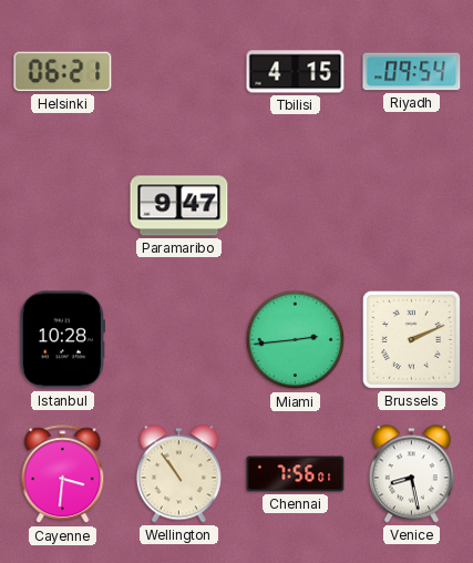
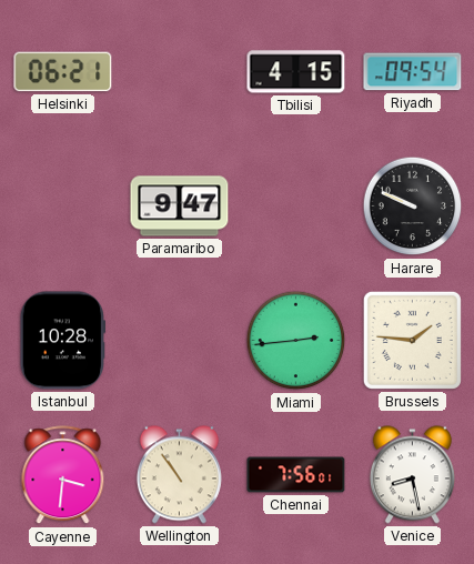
Harare: none -> 9:49
Brussels: 2:11 -> 1:46
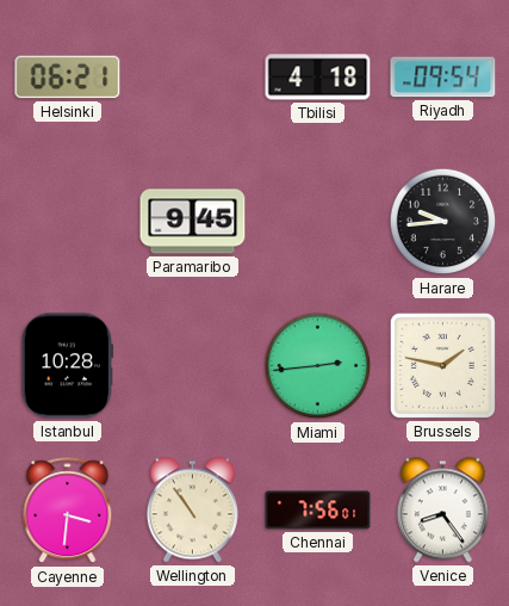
Tbilisi: 4:15 -> 4:18
Paramaribo: 9:47 -> 9:45
Harare: 9:49 -> 9:44
Brussels: 1:46 -> 1:47
Venice: 8:28 -> 8:24
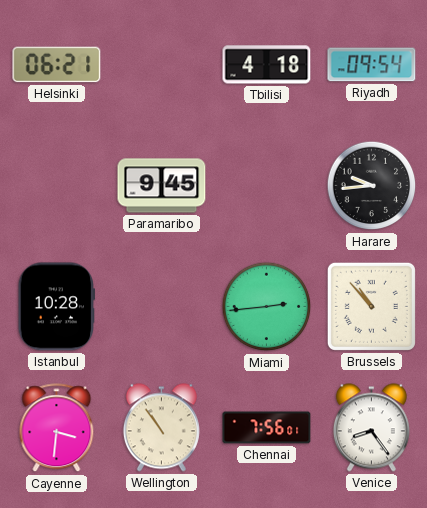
Brussels: 1:47 -> 10:53
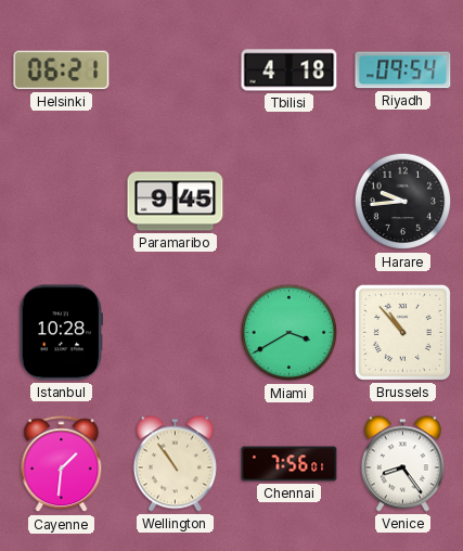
Miami: 2:44 -> 3:40
Cayenne: 3:31 -> 1:31
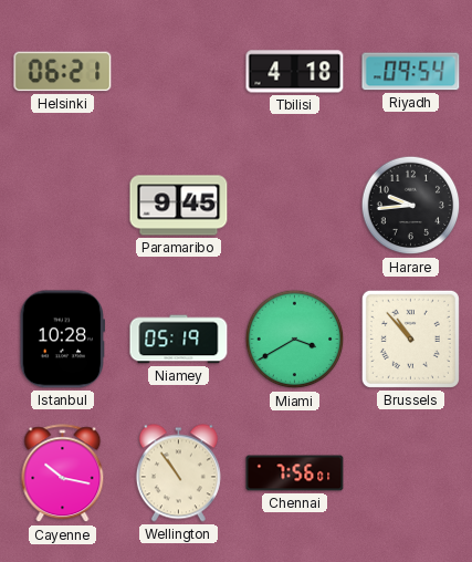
Niamey: none -> 05:19
Cayenne: 1:31 -> 10:17
Venice: 8:24 -> none
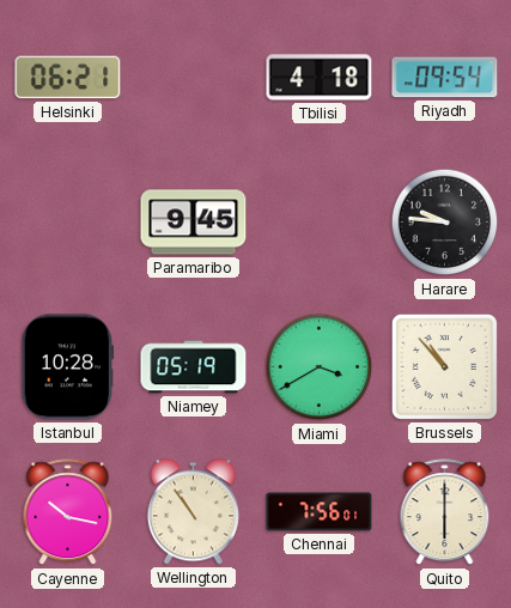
Harare: 9:44 -> 9:46
Quito: none -> 6:00
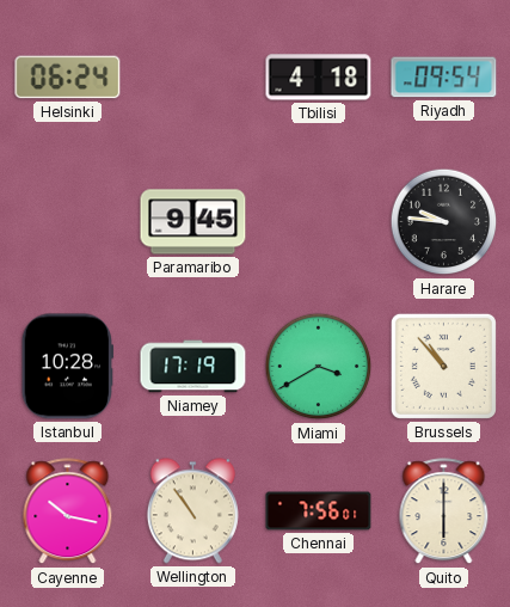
Helsinki: 06:21 -> 06:24
Niamey: 05:19 -> 17:19
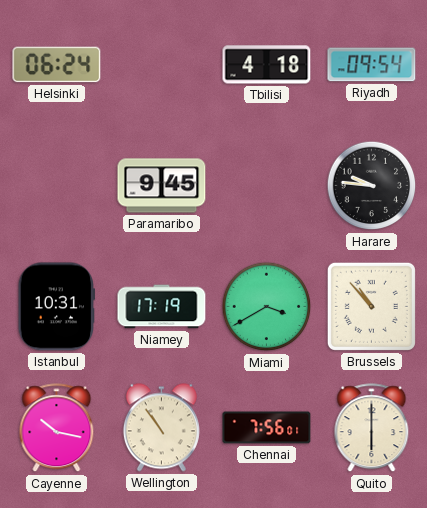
Istanbul: 10:28 -> 10:31
